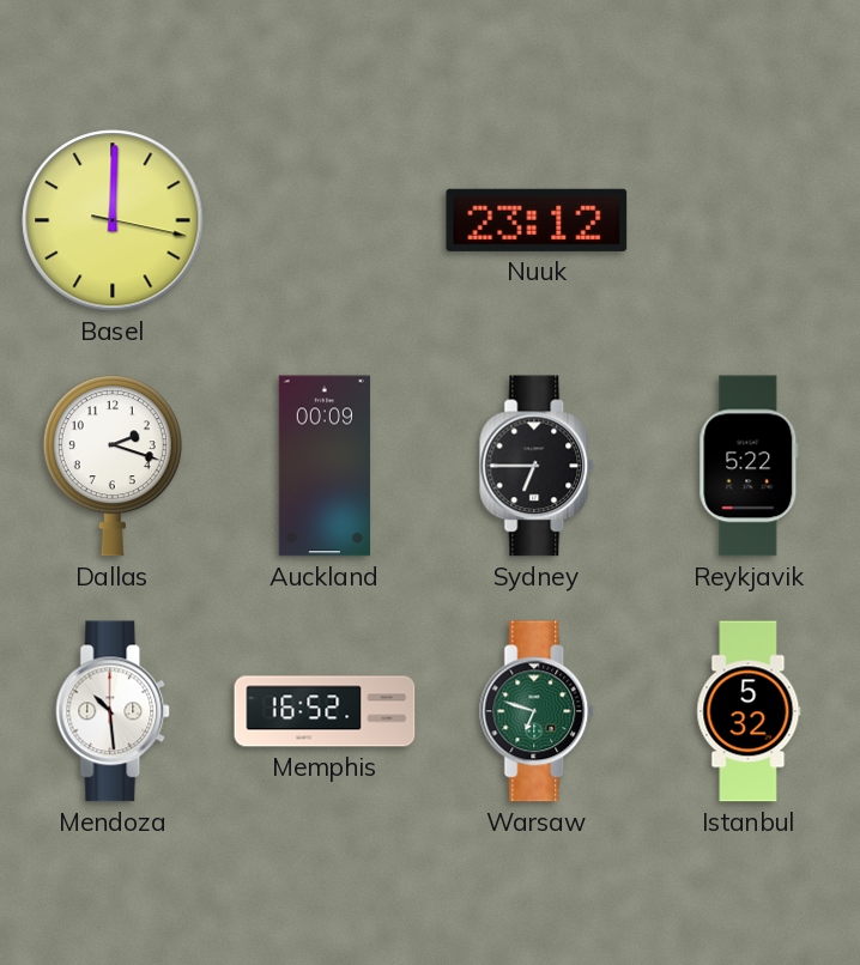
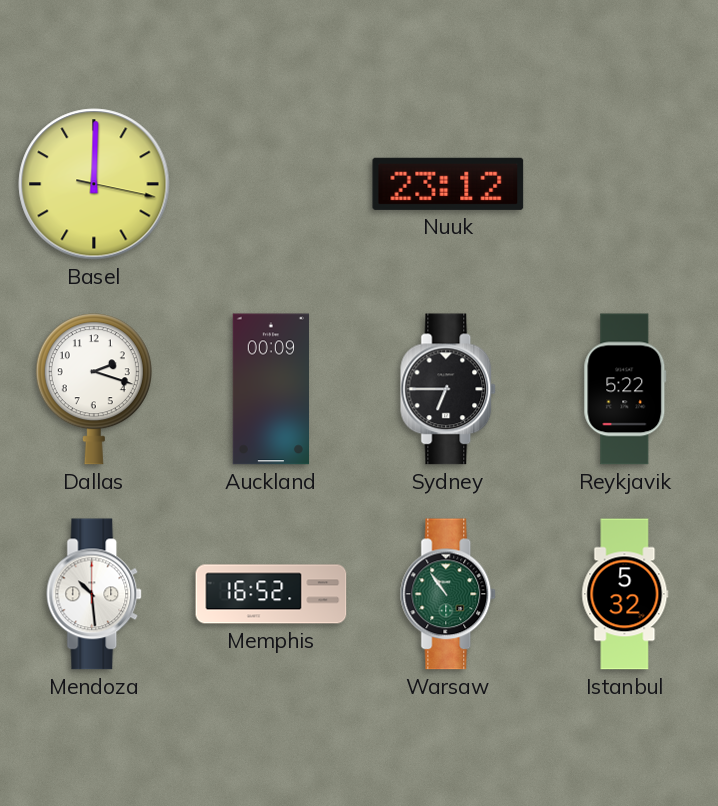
Warsaw: 6:48 -> 10:54
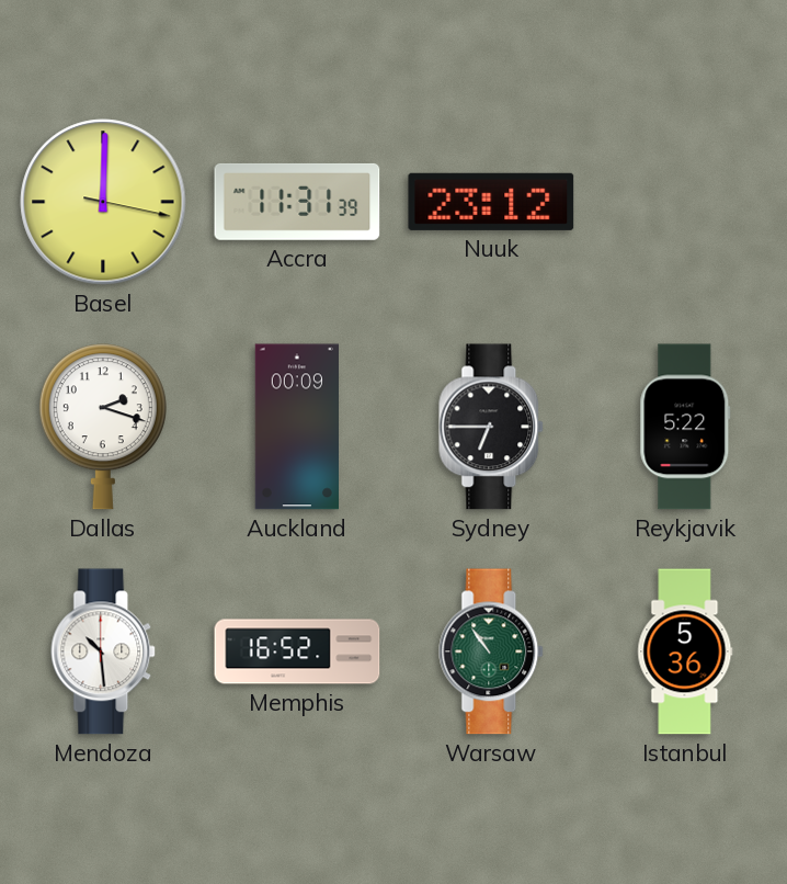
Accra: none -> 11:31
Istanbul: 5:32 -> 5:36
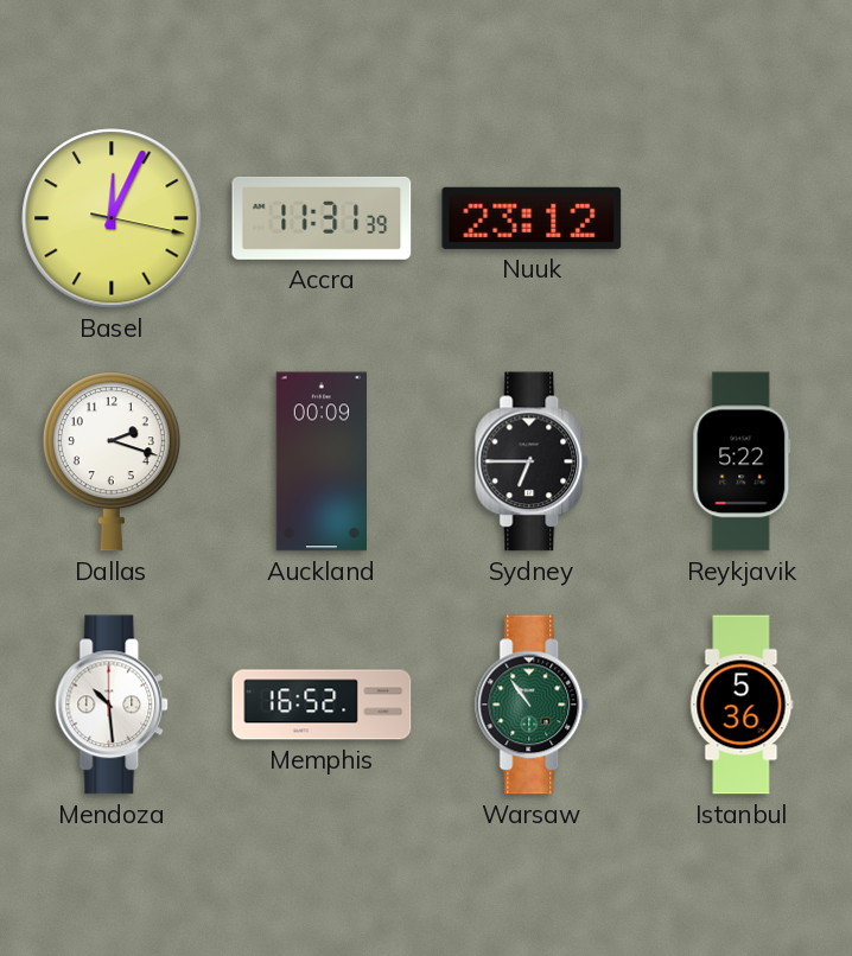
Basel: 12:00 -> 12:04
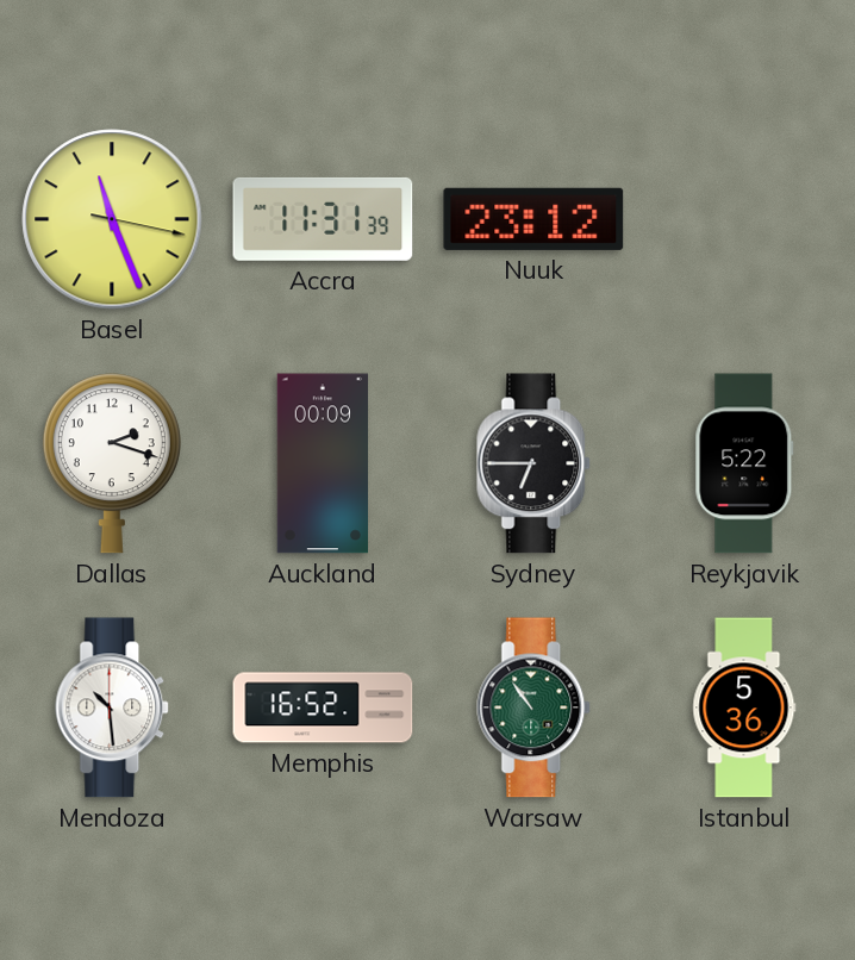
Basel: 12:04 -> 11:26
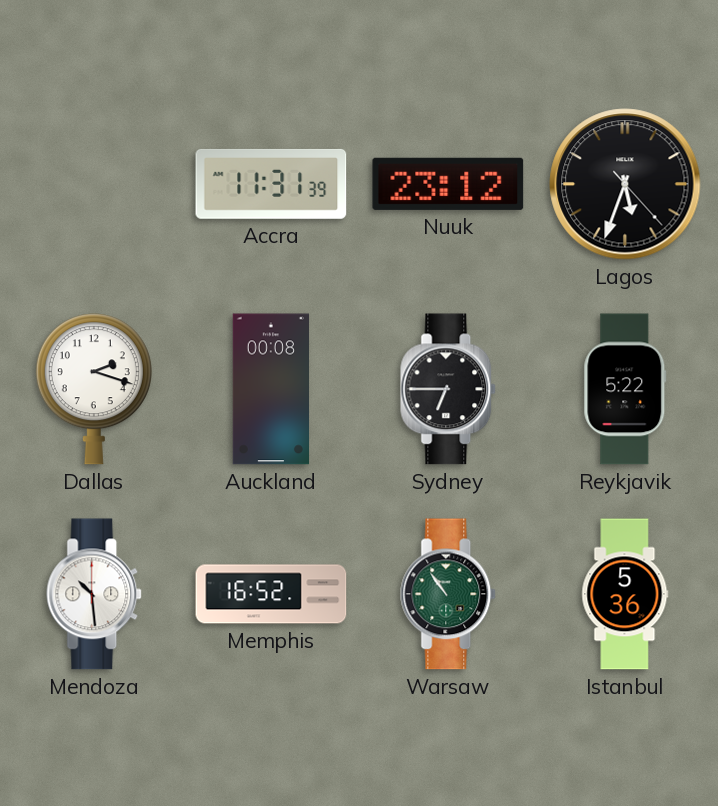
Basel: 11:26 -> none
Lagos: none -> 5:33
Auckland: 00:09 -> 00:08
